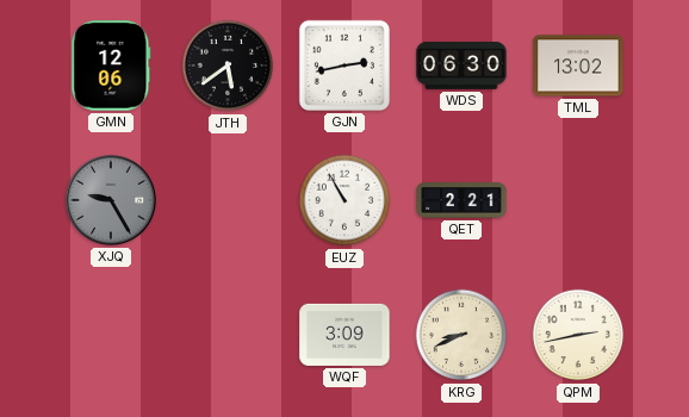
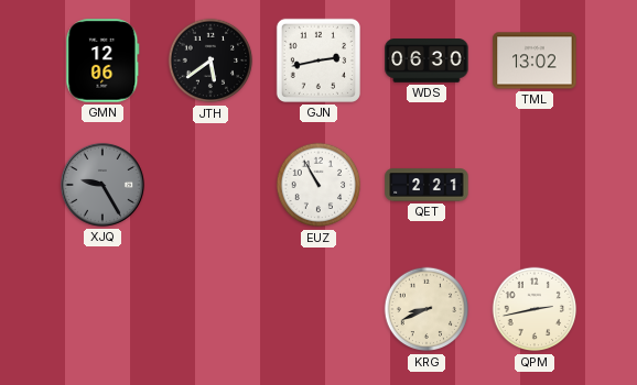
WQF: 3:09 -> none
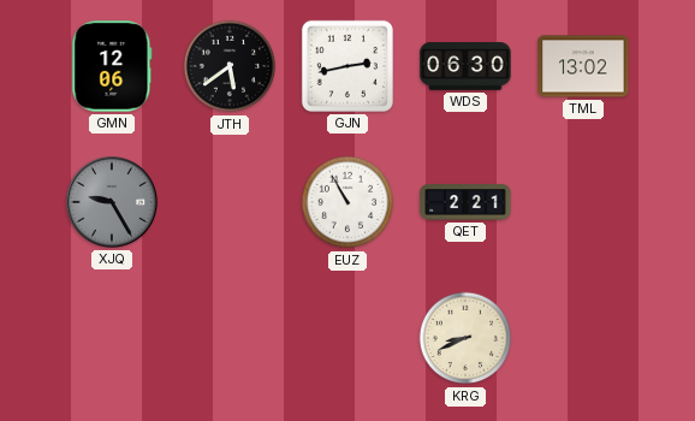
QPM: 2:43 -> none
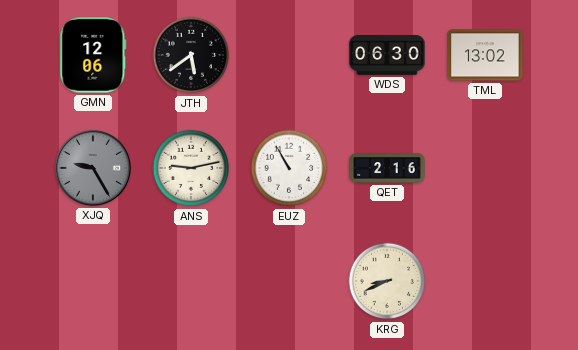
GJN: 2:43 -> none
ANS: none -> 9:13
QET: 2:21 -> 2:16
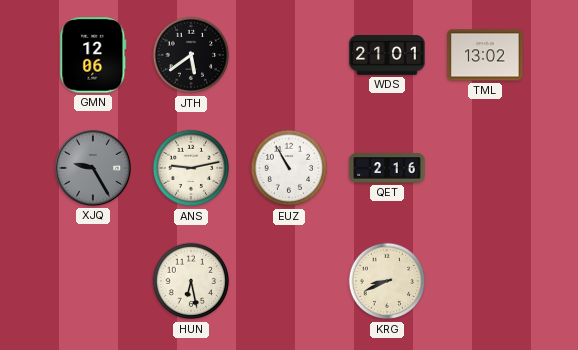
WDS: 06:30 -> 21:01
HUN: none -> 6:28
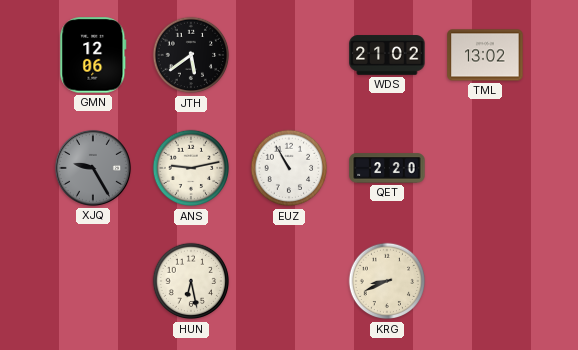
WDS: 21:01 -> 21:02
QET: 2:16 -> 2:20
